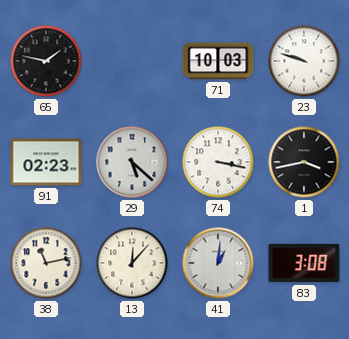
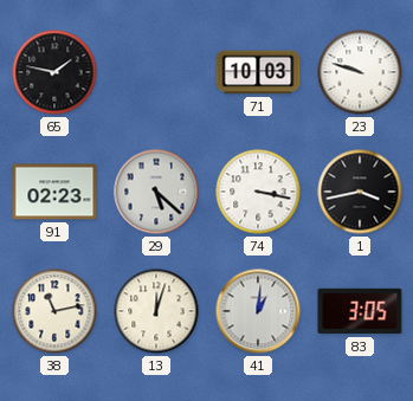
13: 12:07 -> 12:03
83: 3:08 -> 3:05
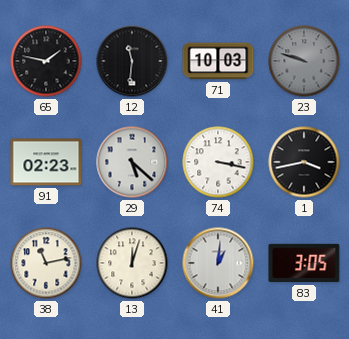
12: none -> 11:31
23 dial: white -> grey
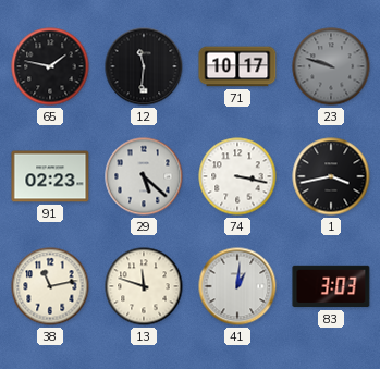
71: 10:03 -> 10:17
13: 12:03 -> 11:48
83: 3:05 -> 3:03
